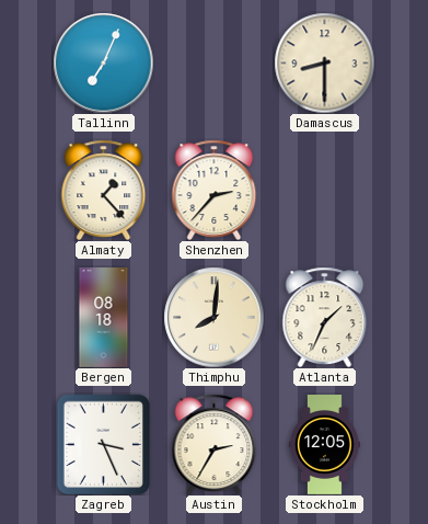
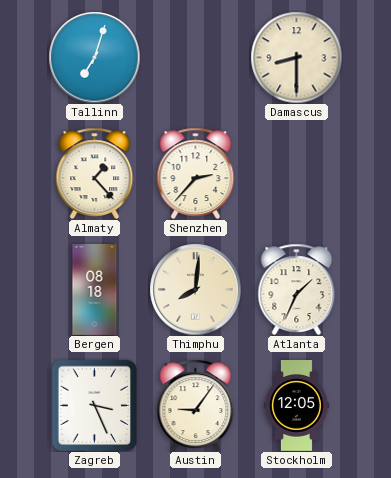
Tallinn: 7:04 -> 7:03
Austin: 2:35 -> 9:06
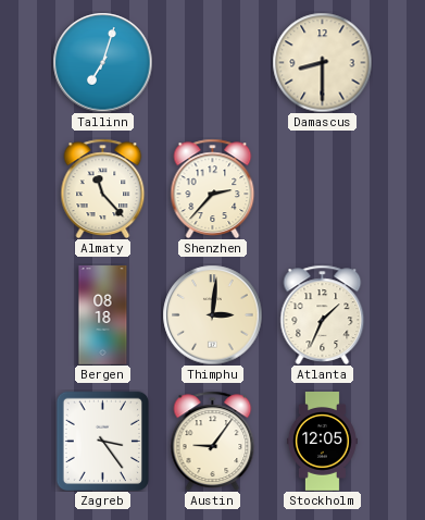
Almaty: 1:23 -> 11:23
Thimphu: 8:01 -> 3:01
Zagreb: 3:26 -> 3:24
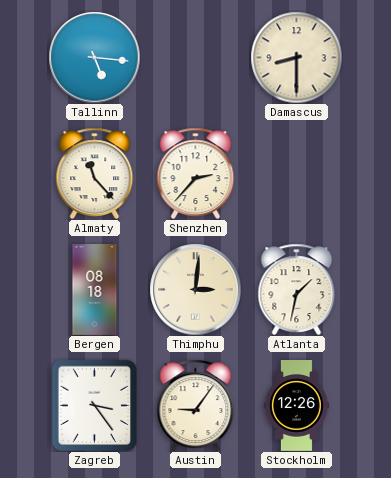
Tallinn: 7:03 -> 5:16
Atlanta: 1:34 -> 1:32
Stockholm: 12:05 -> 12:26
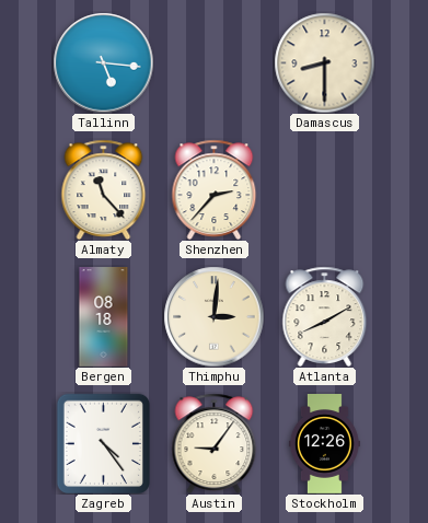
Atlanta: 1:32 -> 8:10
Zagreb: 3:24 -> 4:24
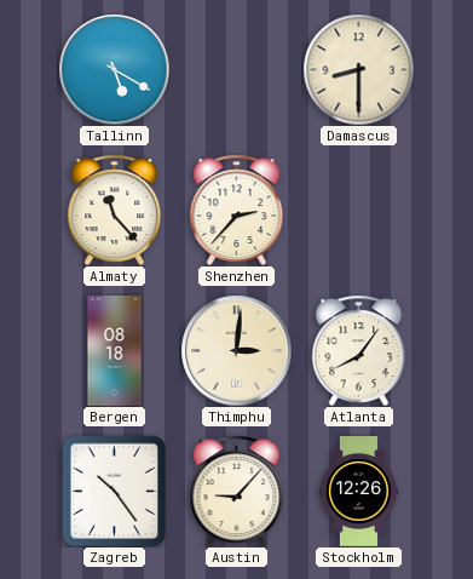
Tallinn: 5:16 -> 5:20
Atlanta: 8:10 -> 8:06
Zagreb: 4:24 -> 10:24
Austin: 9:06 -> 9:07
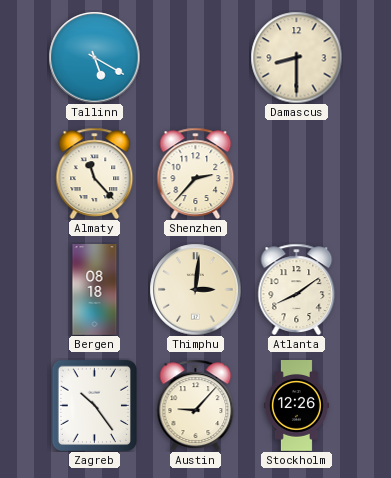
Atlanta: 8:06 -> 8:09
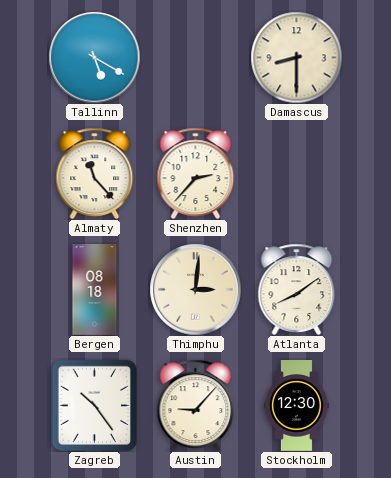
Stockholm: 12:26 -> 12:30
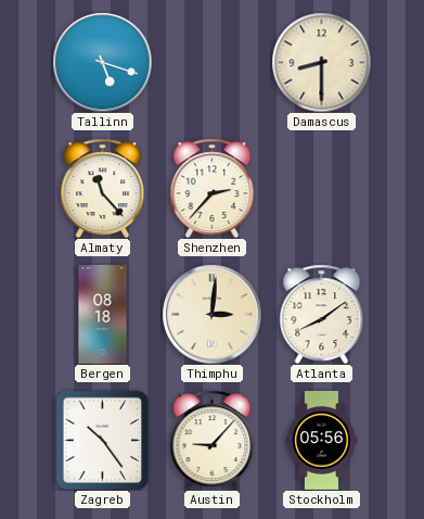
Tallinn: 5:20 -> 5:18
Stockholm: 12:30 -> 05:56
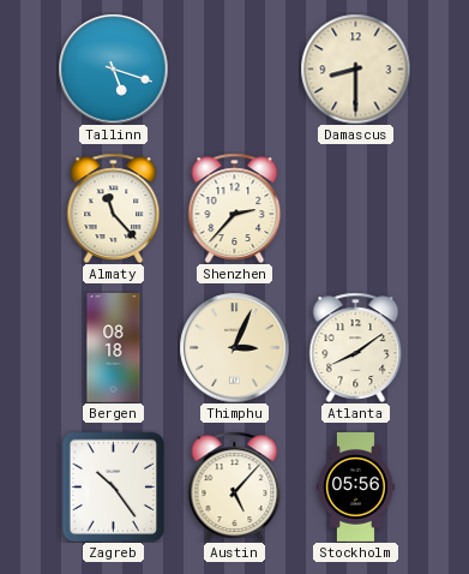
Thimphu: 3:01 -> 3:04
Austin: 9:07 -> 5:07
